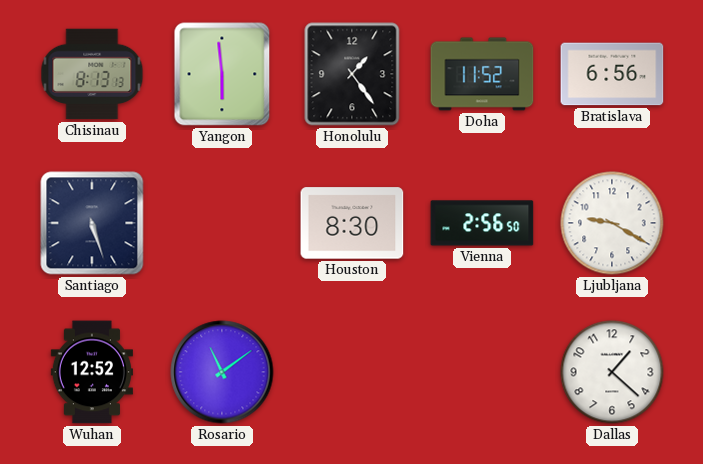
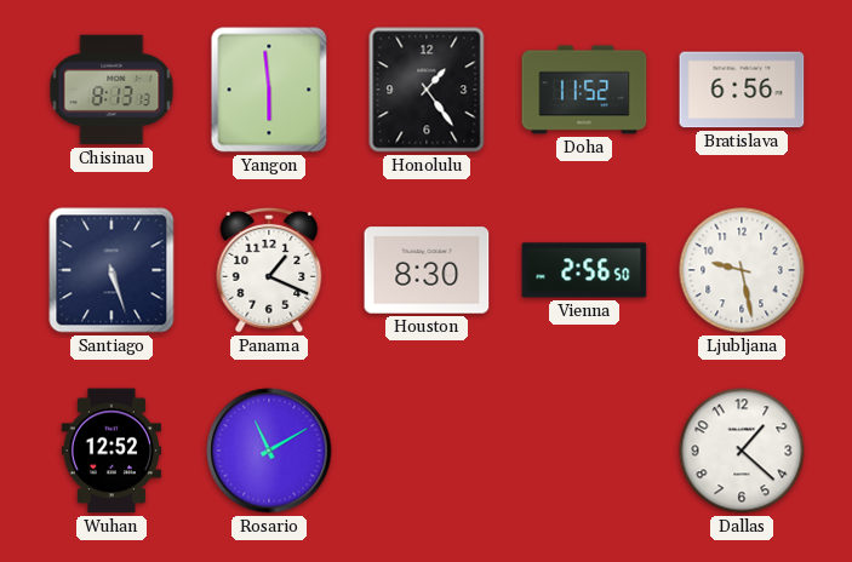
Panama: none -> 1:19
Ljubljana: 9:20 -> 9:28
Rosario: 11:09 -> 11:10
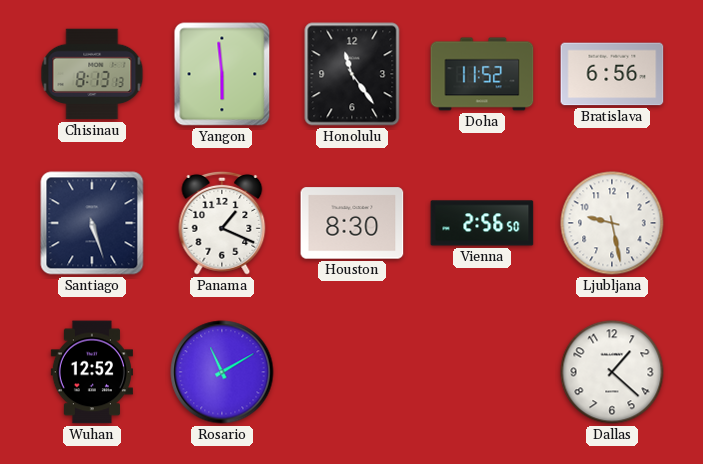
Honolulu: 1:24 -> 11:24
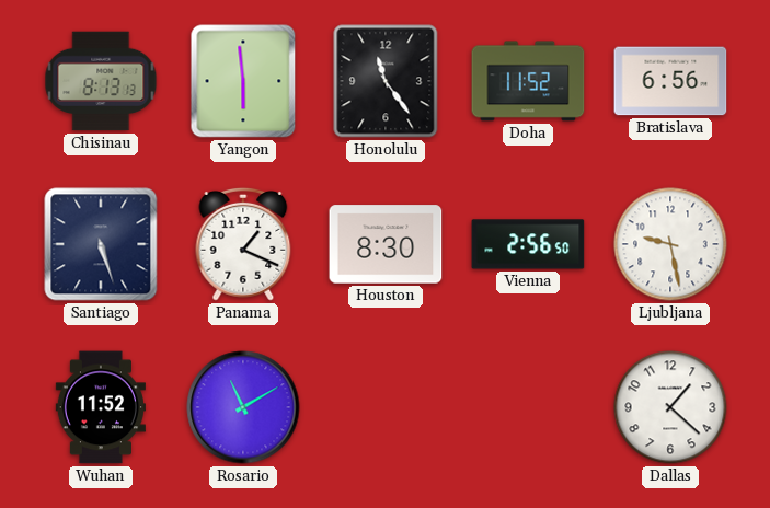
Wuhan: 12:52 -> 11:52
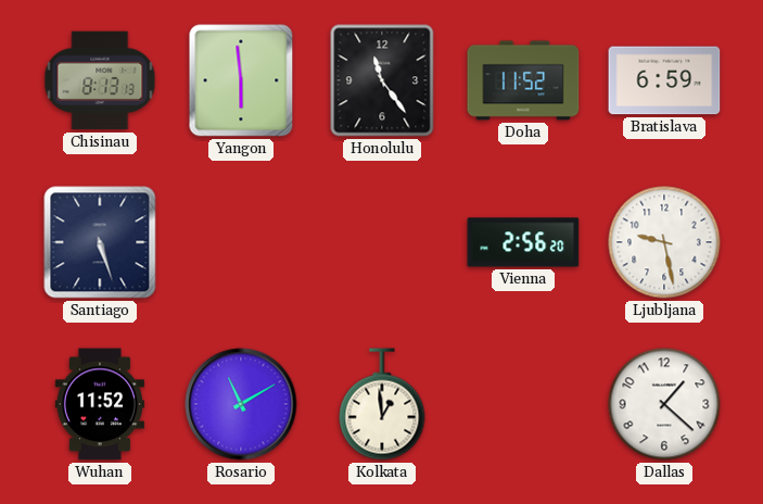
Bratislava: 6:56 -> 6:59
Panama: 1:19 -> none
Houston: 8:30 -> none
Vienna: 2:56:50 -> 2:56:20
Kolkata: none -> 12:59
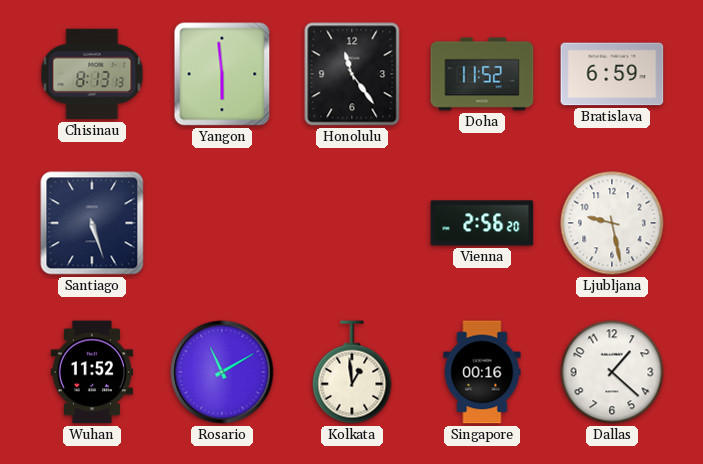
Singapore: none -> 00:16
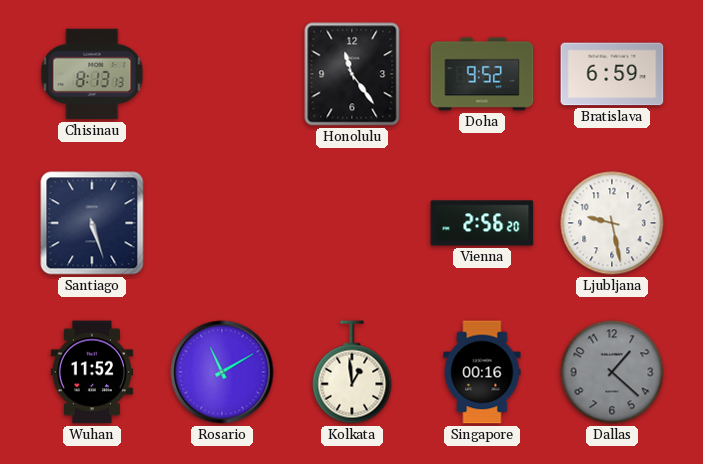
Yangon: 5:59 -> none
Doha: 11:52 -> 9:52
Dallas dial: white -> grey
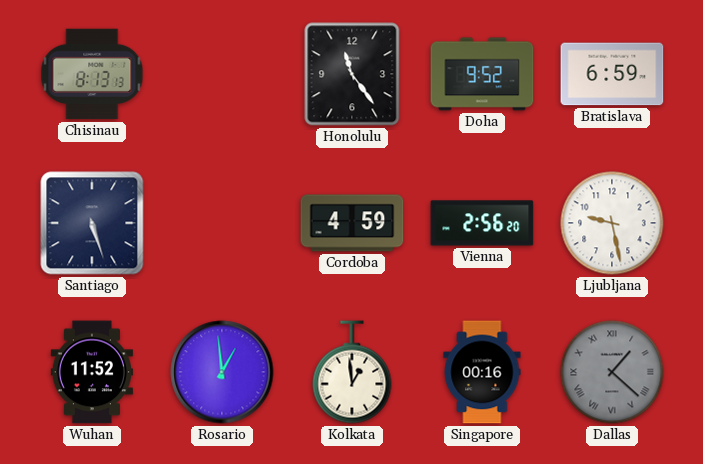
Cordoba: none -> 4:59
Rosario: 11:10 -> 12:59
Dallas numerals: Arabic -> Roman
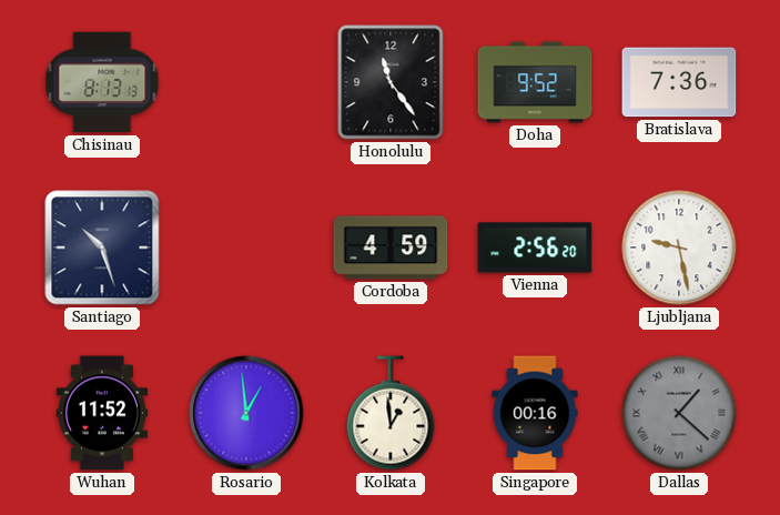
Bratislava: 6:59 -> 7:36
Santiago: 5:27 -> 10:27
